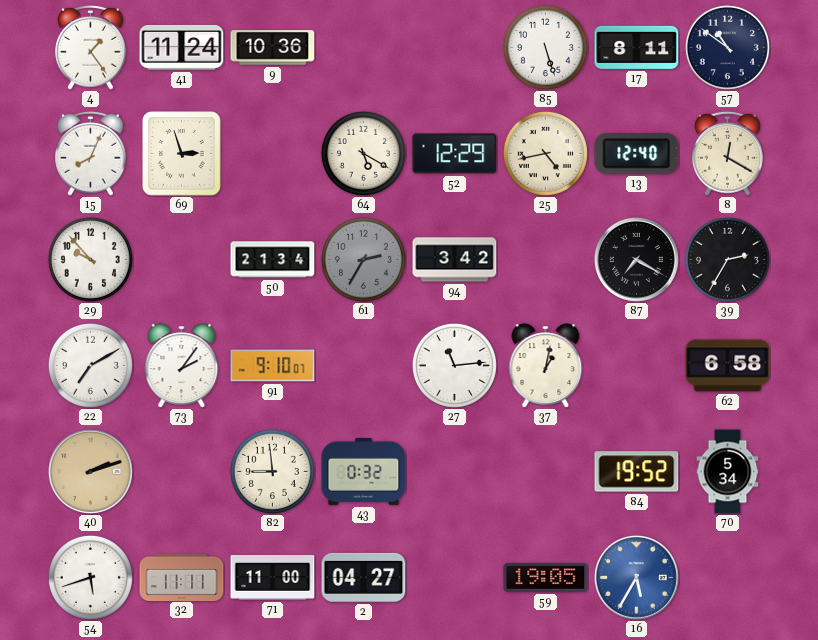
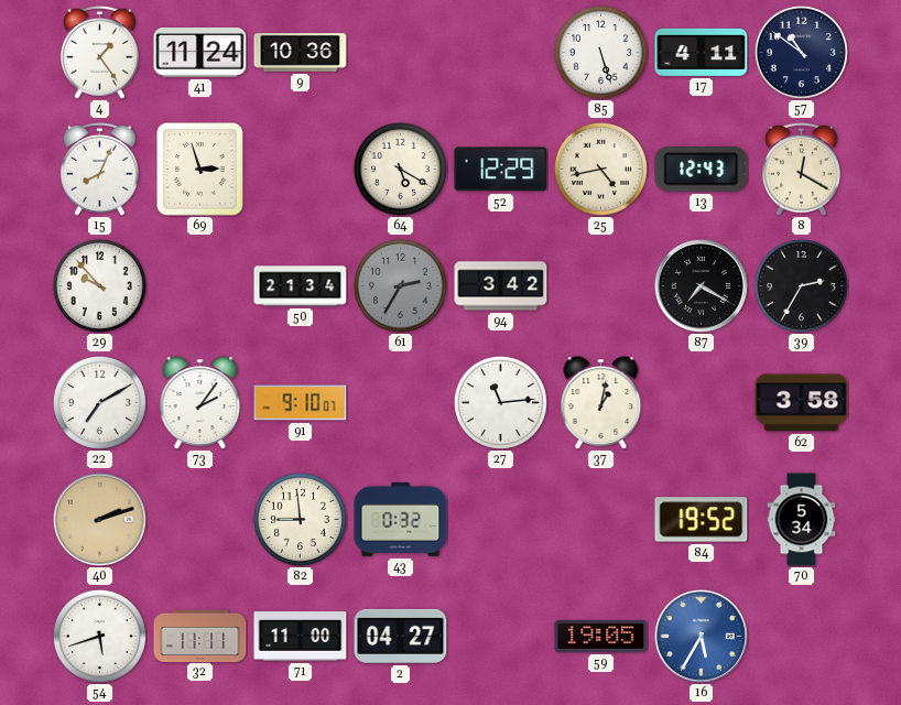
17: 8:11 -> 4:11
13: 12:40 -> 12:43
62: 6:58 -> 3:58
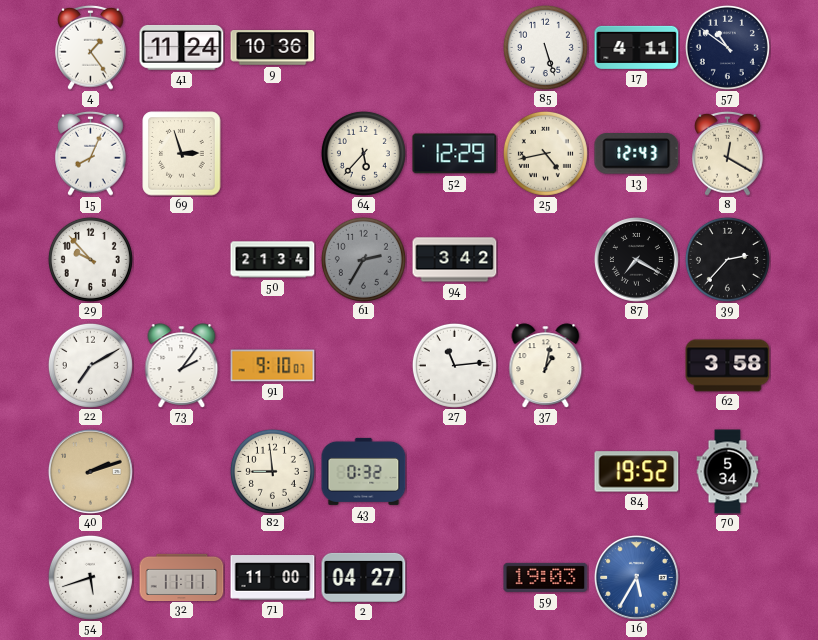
64: 5:20 -> 5:37
39: 2:35 -> 2:37
59: 19:05 -> 19:03
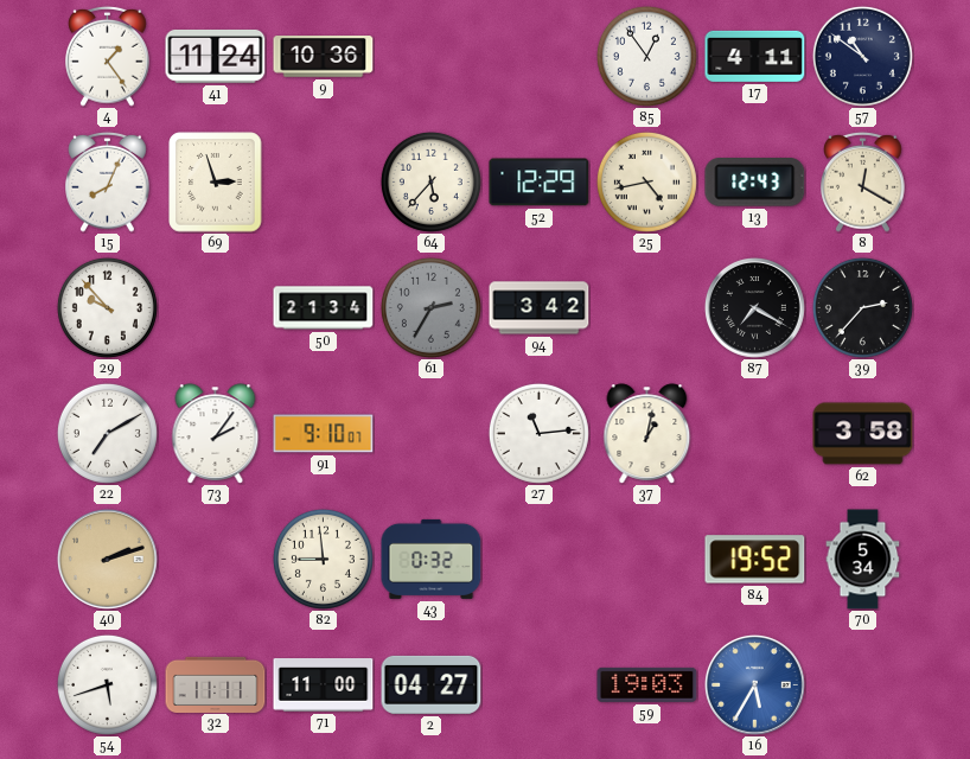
85: 5:27 -> 12:54
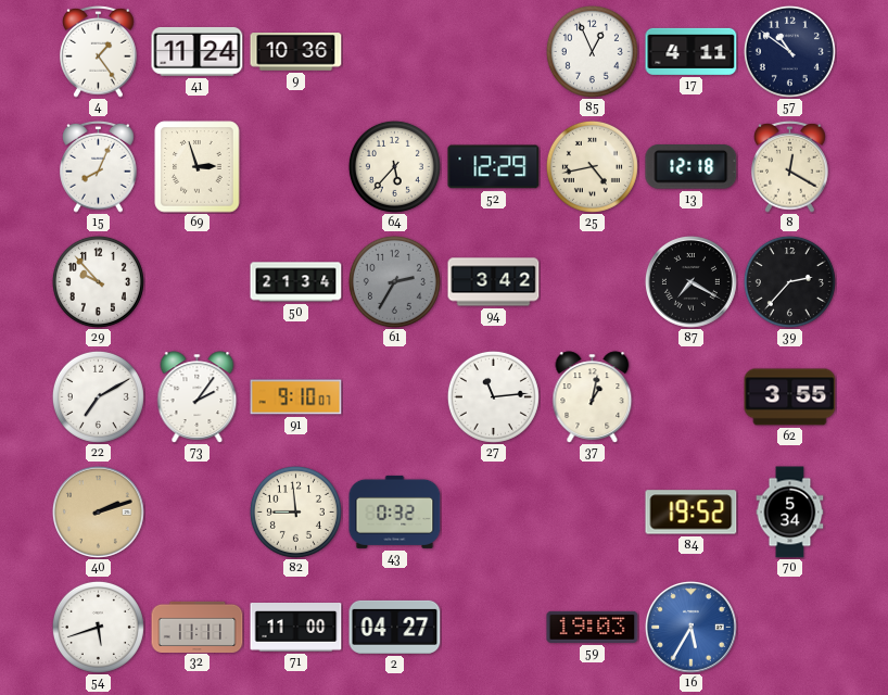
85: 12:54 -> 12:56
13: 12:43 -> 12:18
62: 3:58 -> 3:55
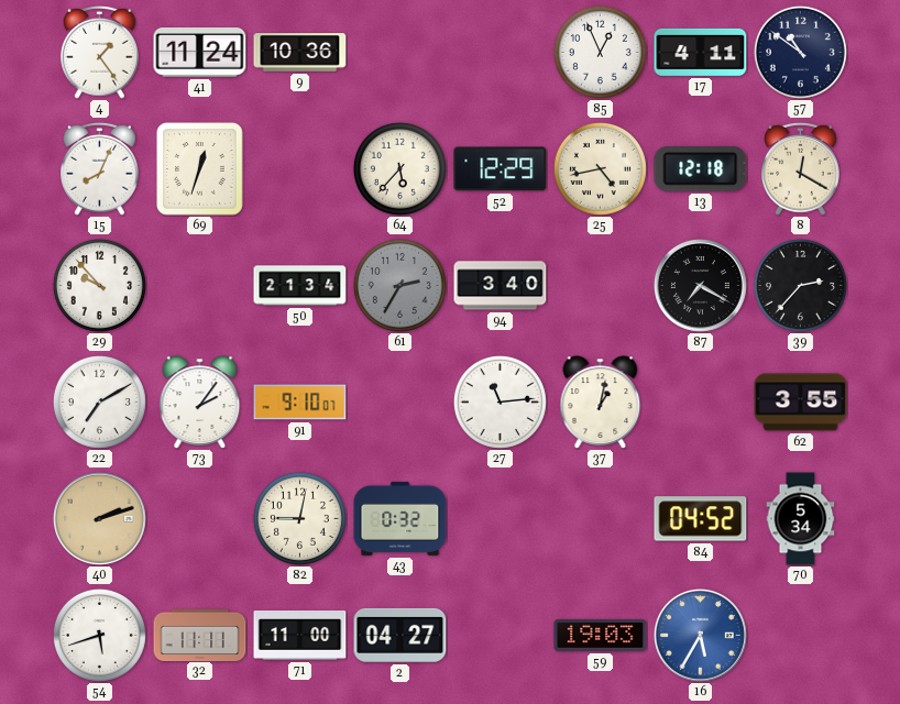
69: 2:57 -> 12:33
94: 3:42 -> 3:40
82: 8:59 -> 9:02
84: 19:52 -> 04:52
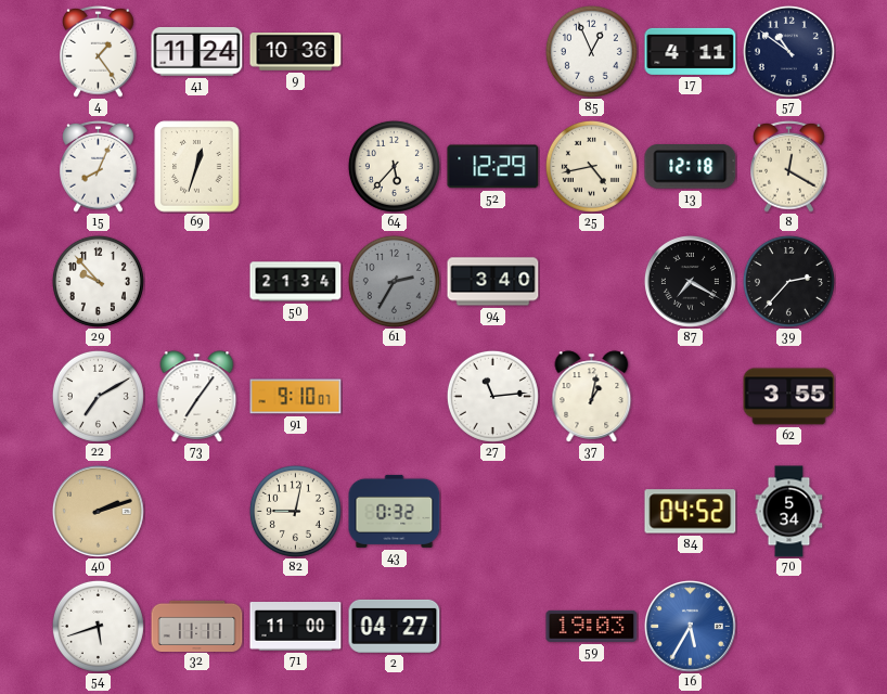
73: 2:06 -> 7:06
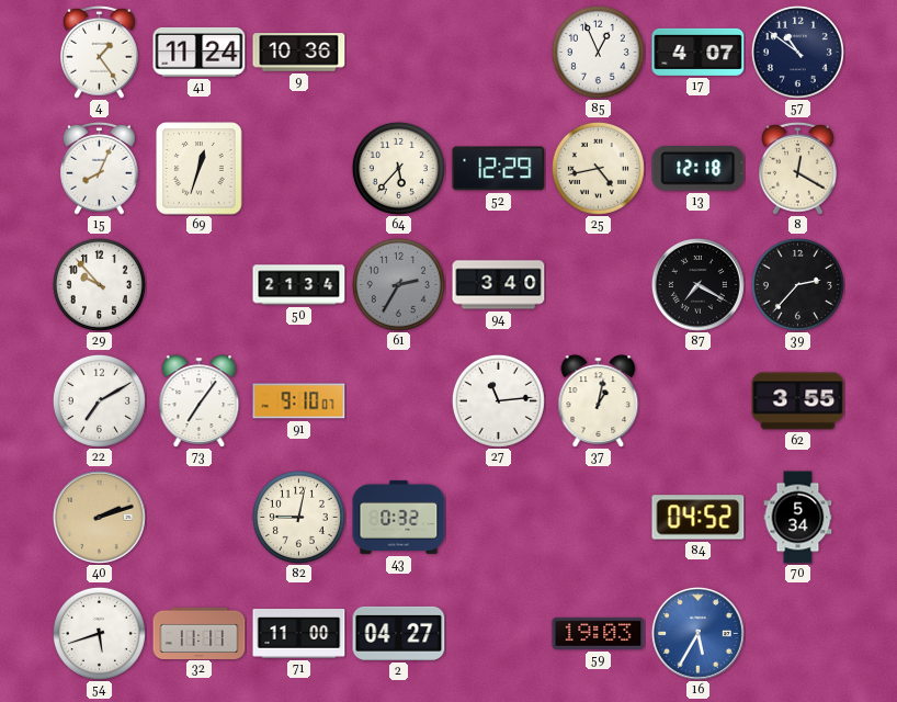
17: 4:11 -> 4:07
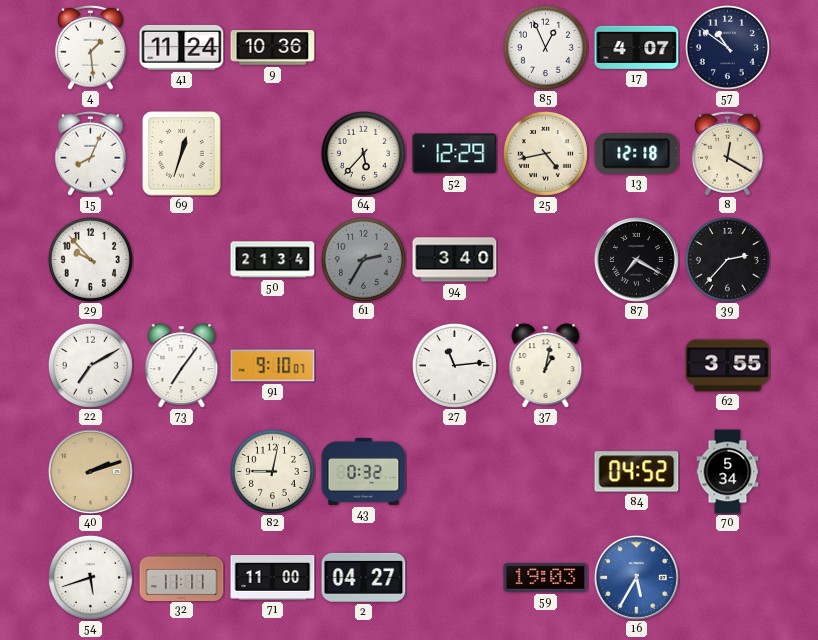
4: 1:24 -> 1:29
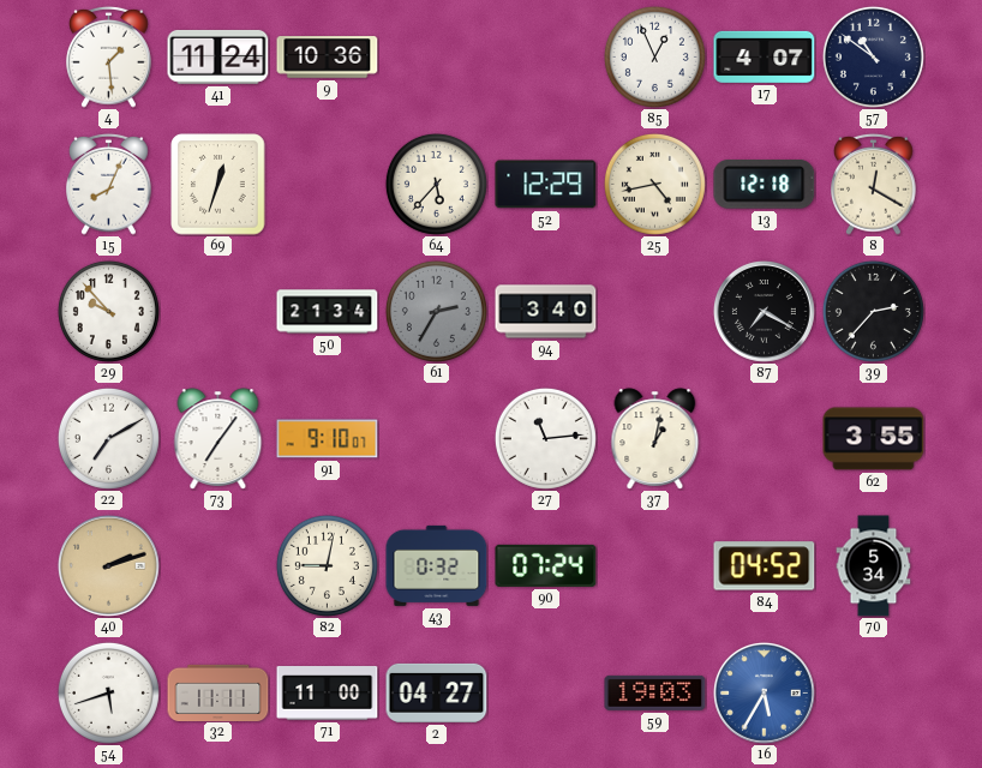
90: none -> 07:24
